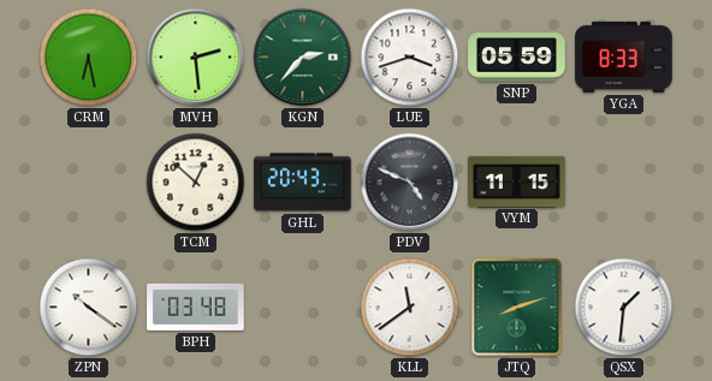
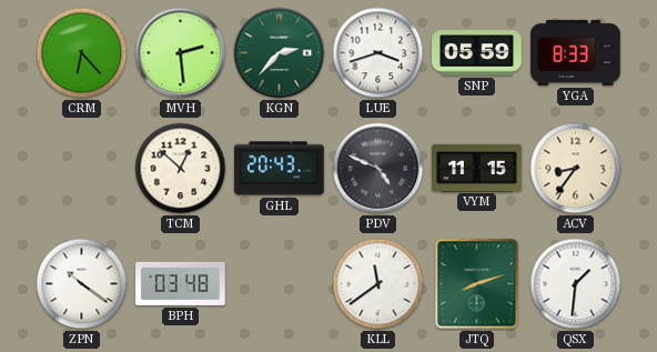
CRM: 6:28 -> 6:23
ACV: none -> 8:36
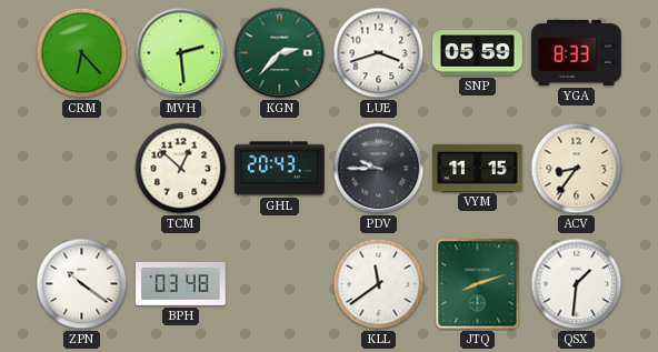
PDV: 4:49 -> 9:45
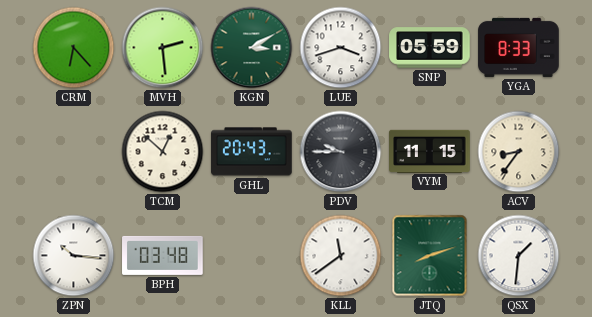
KGN: 2:37 -> 3:10
ZPN: 10:21 -> 10:16
